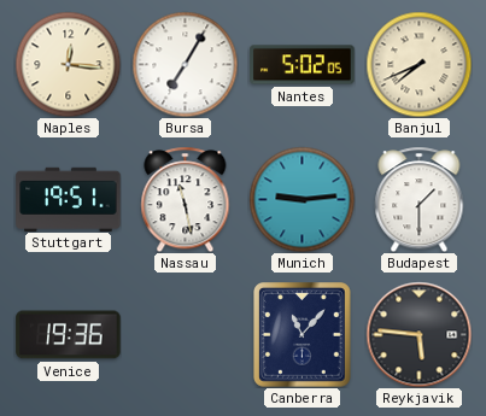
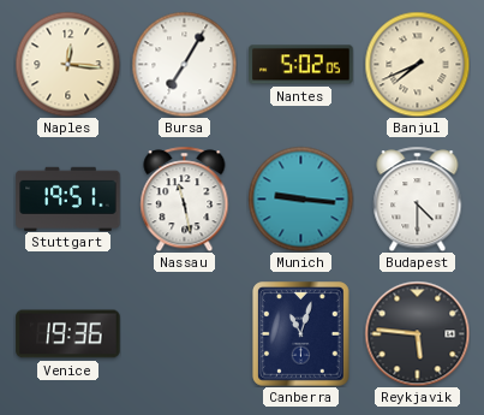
Munich: 9:14 -> 9:16
Budapest: 1:30 -> 4:30
Canberra: 11:07 -> 11:03
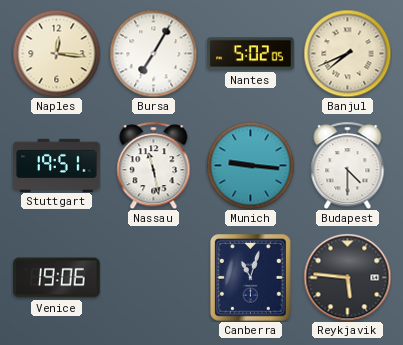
Venice: 19:36 -> 19:06
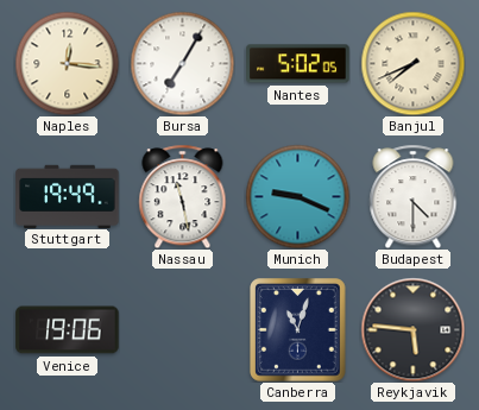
Stuttgart: 19:51 -> 19:49
Munich: 9:16 -> 9:19
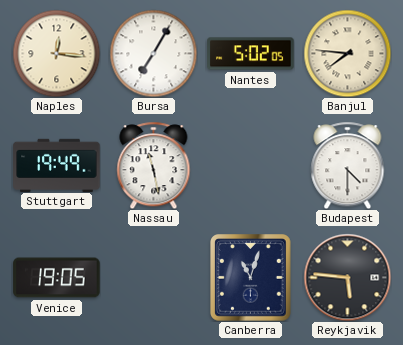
Banjul: 7:41 -> 7:46
Munich: 9:19 -> none
Venice: 19:06 -> 19:05
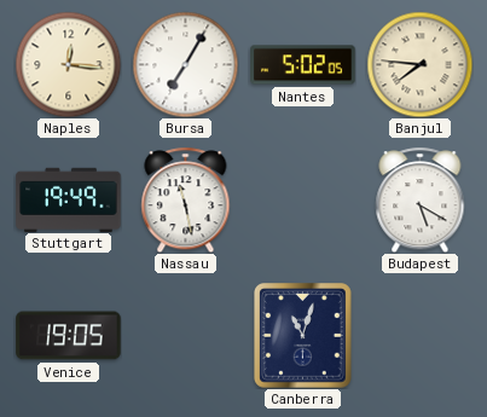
Budapest: 4:30 -> 5:20
Reykjavik: 5:46 -> none
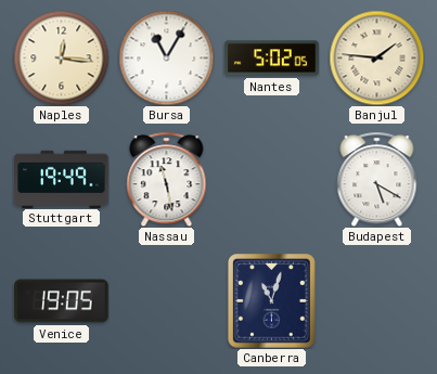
Bursa: 7:05 -> 11:05
Banjul: 7:46 -> 1:46
